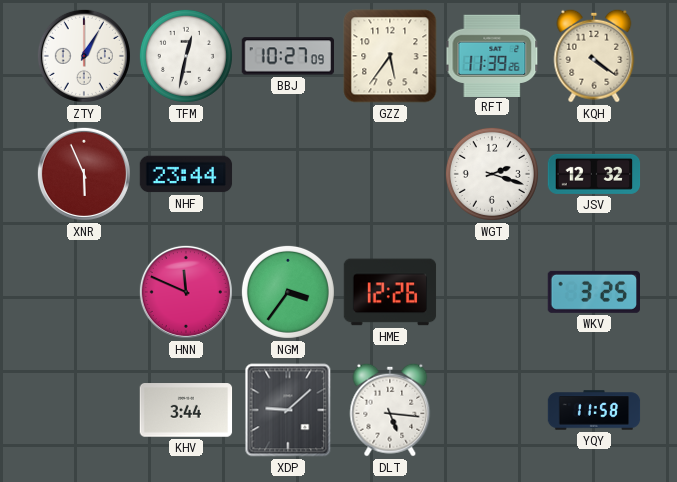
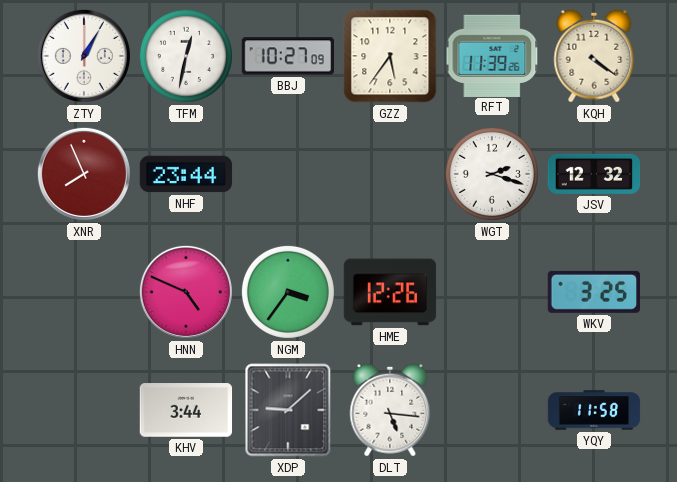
XNR: 5:56 -> 7:56
HNN: 11:49 -> 4:49
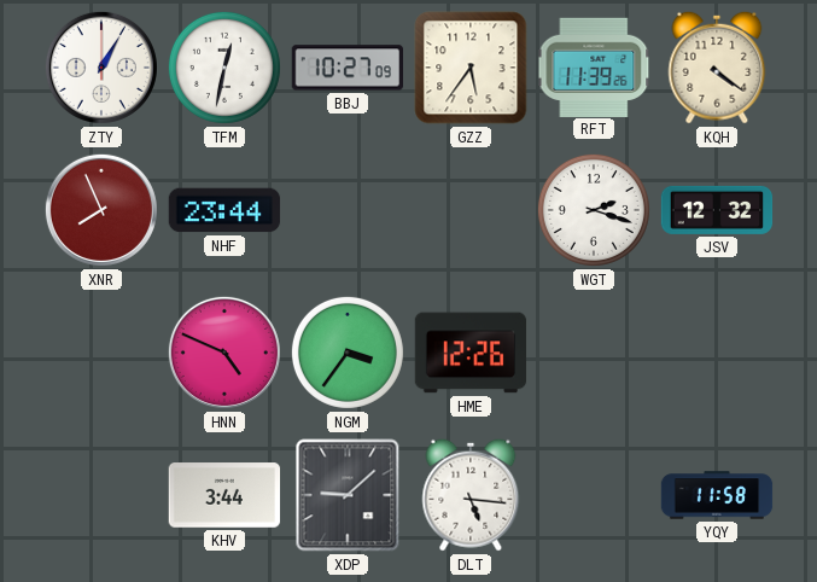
WKV: 3:25 -> none
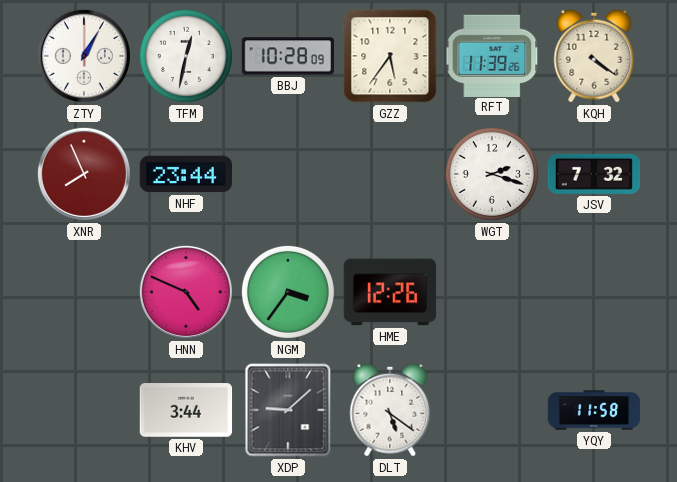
BBJ: 10:27 -> 10:28
JSV: 12:32 -> 7:32
DLT: 5:16 -> 5:21
